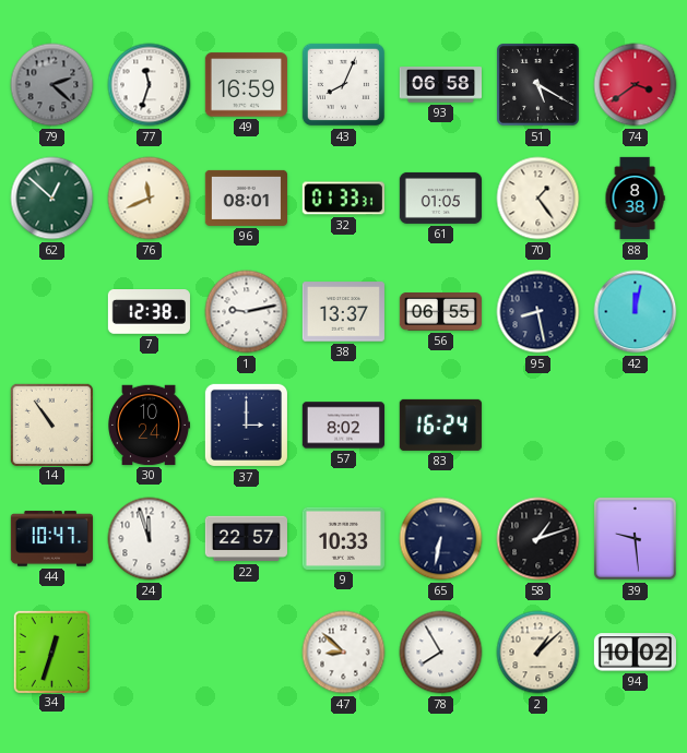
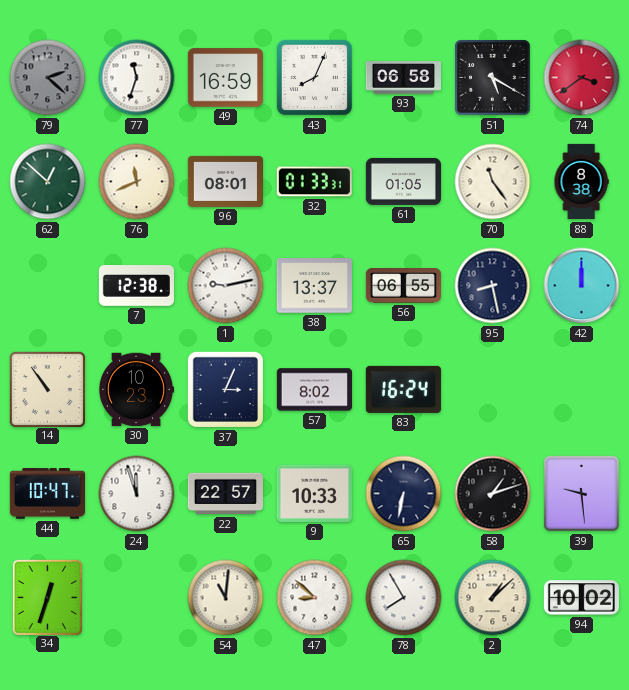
70: 1:24 -> 11:24
42: 12:02 -> 12:00
30: 10:24 -> 10:23
37: 3:00 -> 3:04
54: none -> 11:01
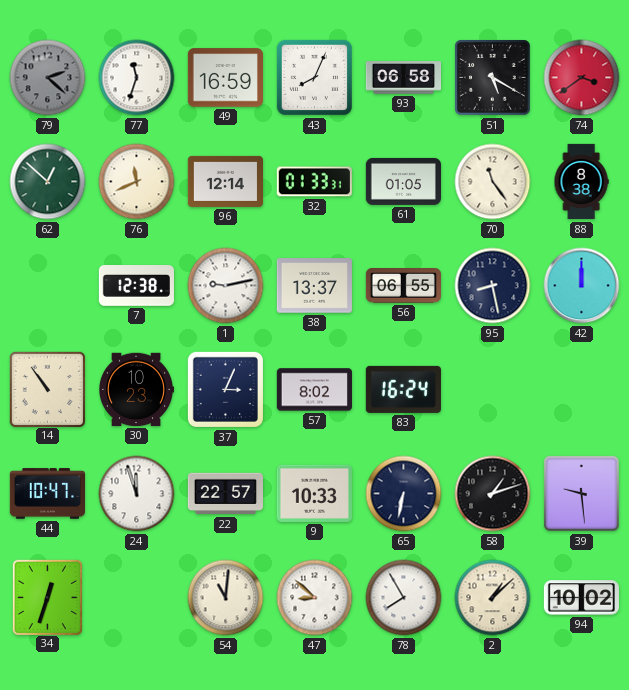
96: 08:01 -> 12:14
